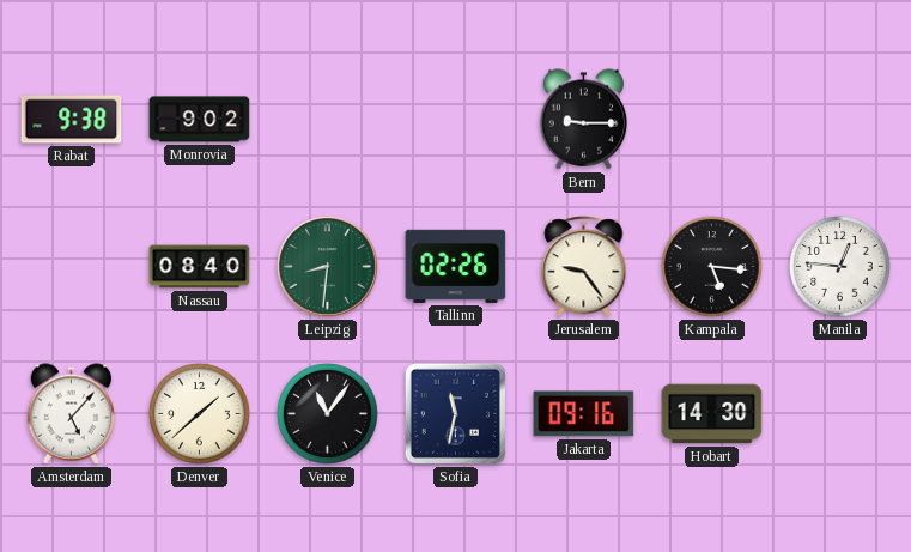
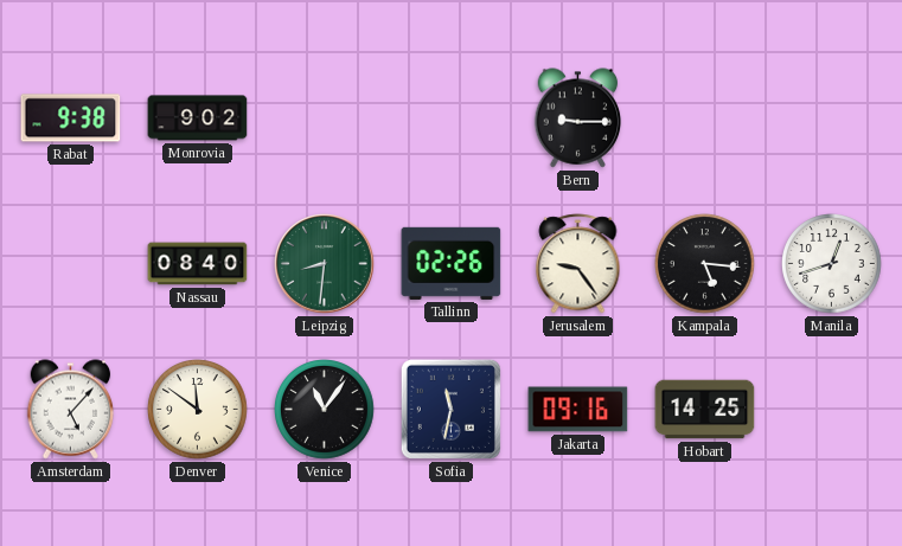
Manila: 12:46 -> 12:42
Denver: 1:38 -> 11:51
Hobart: 14:30 -> 14:25
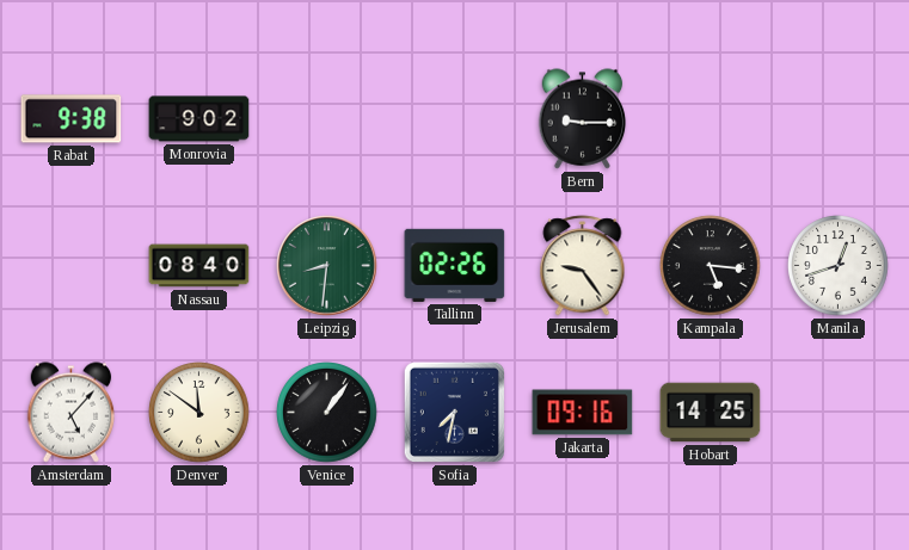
Venice: 11:06 -> 1:06
Sofia: 11:32 -> 7:32
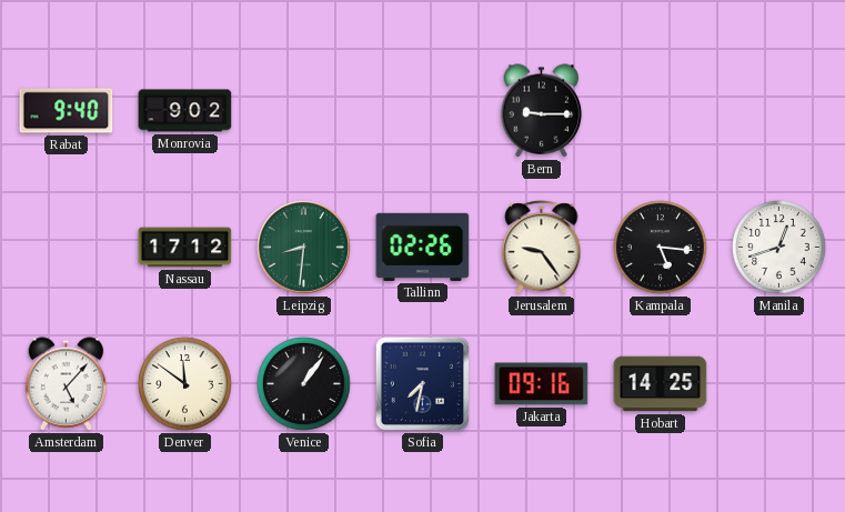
Rabat: 9:38 -> 9:40
Nassau: 08:40 -> 17:12
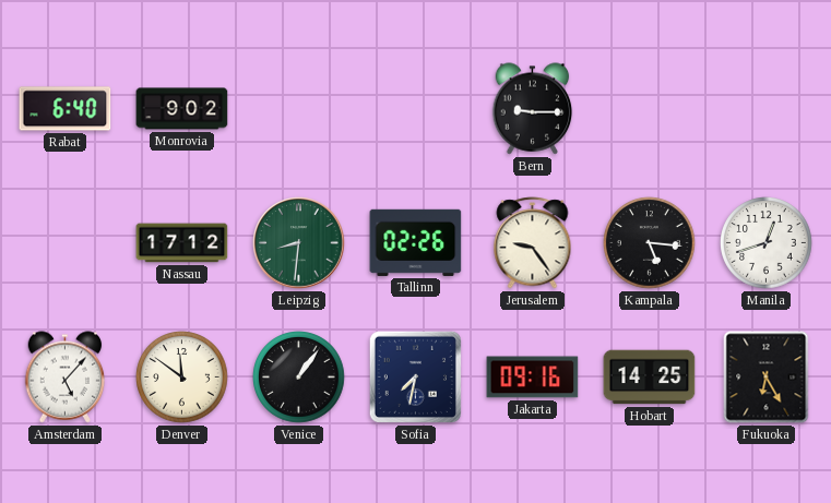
Rabat: 9:40 -> 6:40
Fukuoka: none -> 6:25
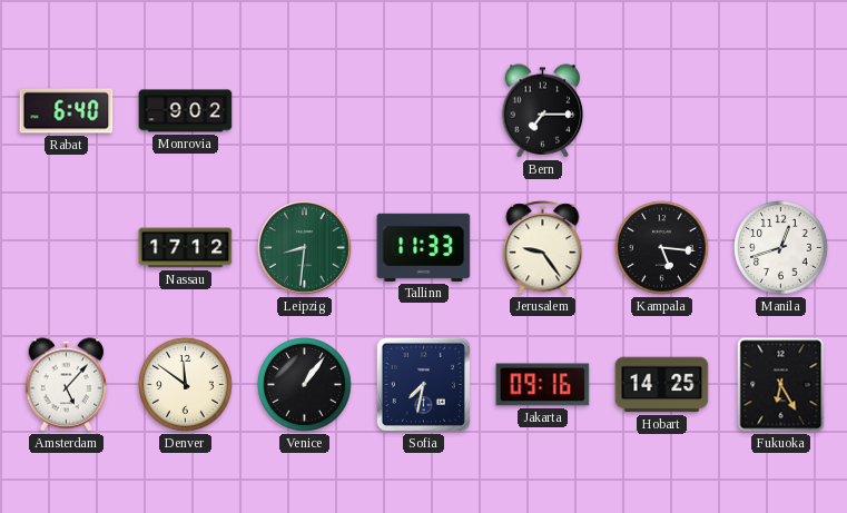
Bern: 9:15 -> 7:15
Tallinn: 02:26 -> 11:33
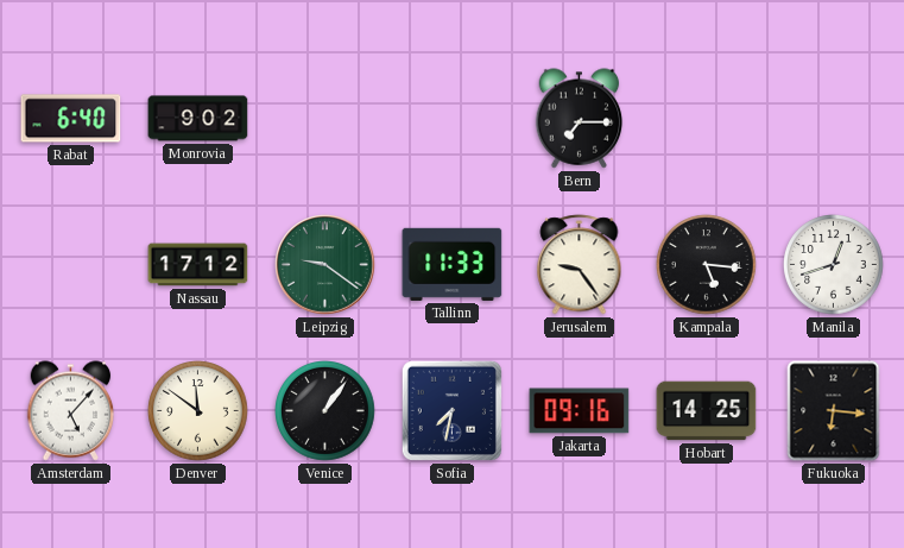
Leipzig: 8:31 -> 9:21
Fukuoka: 6:25 -> 6:16
